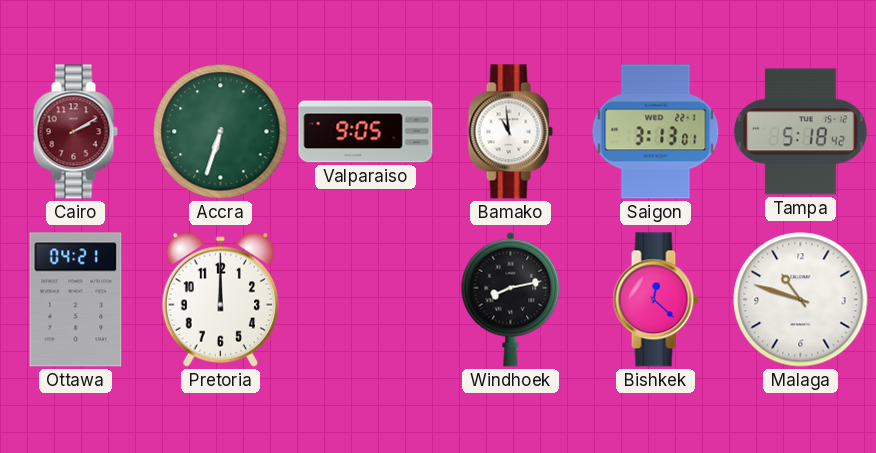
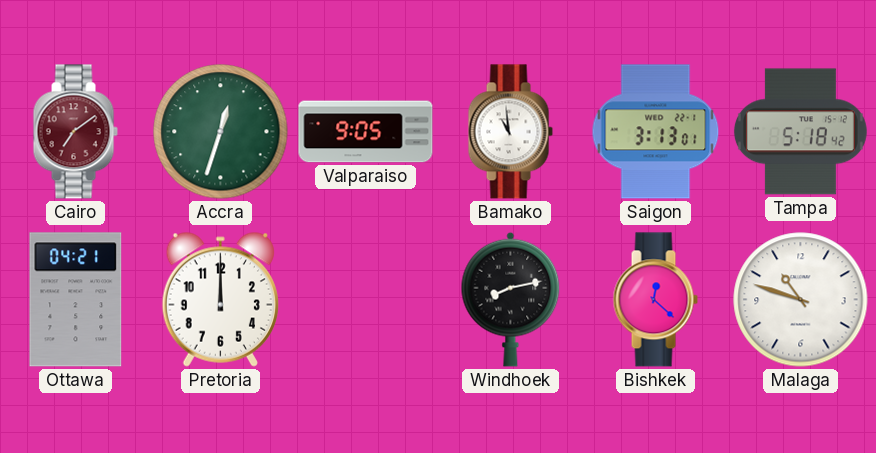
Cairo: 2:10 -> 7:09
Accra: 6:33 -> 12:33
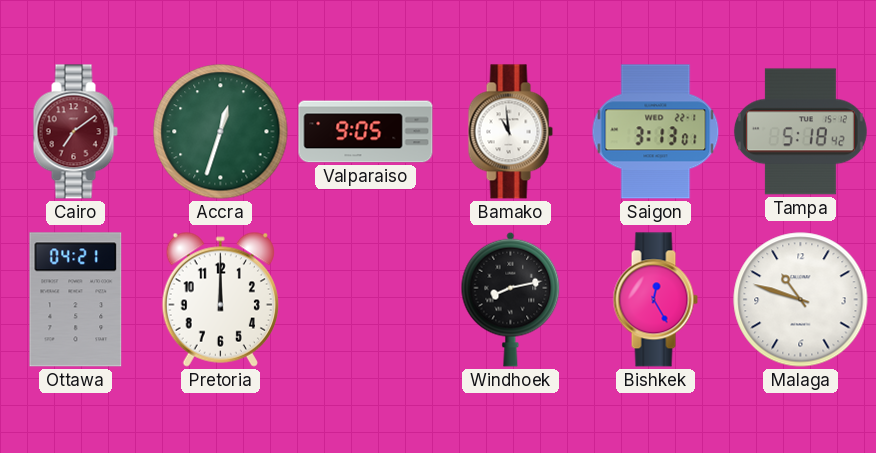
Bishkek: 12:22 -> 12:25
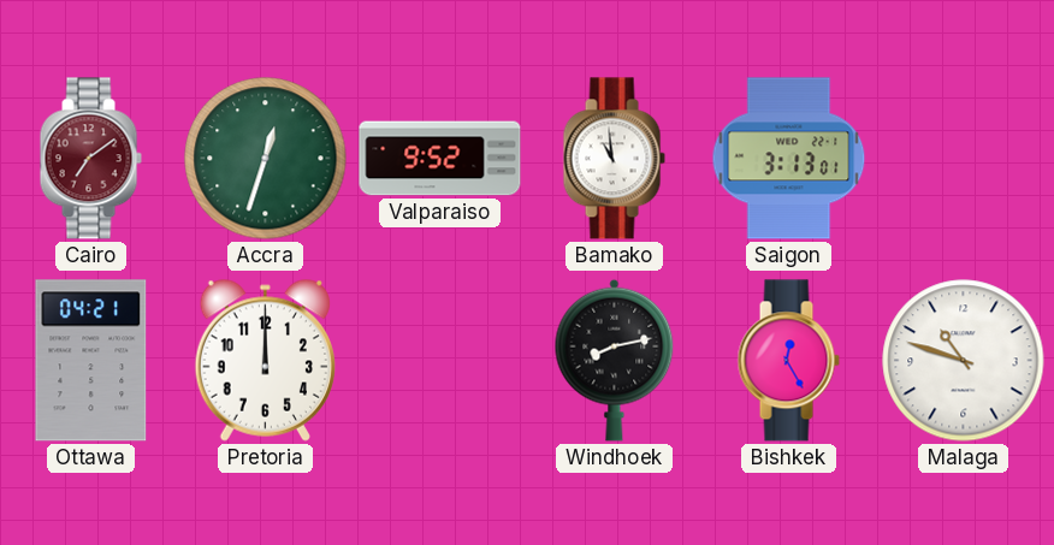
Valparaiso: 9:05 -> 9:52
Tampa: 5:18 -> none
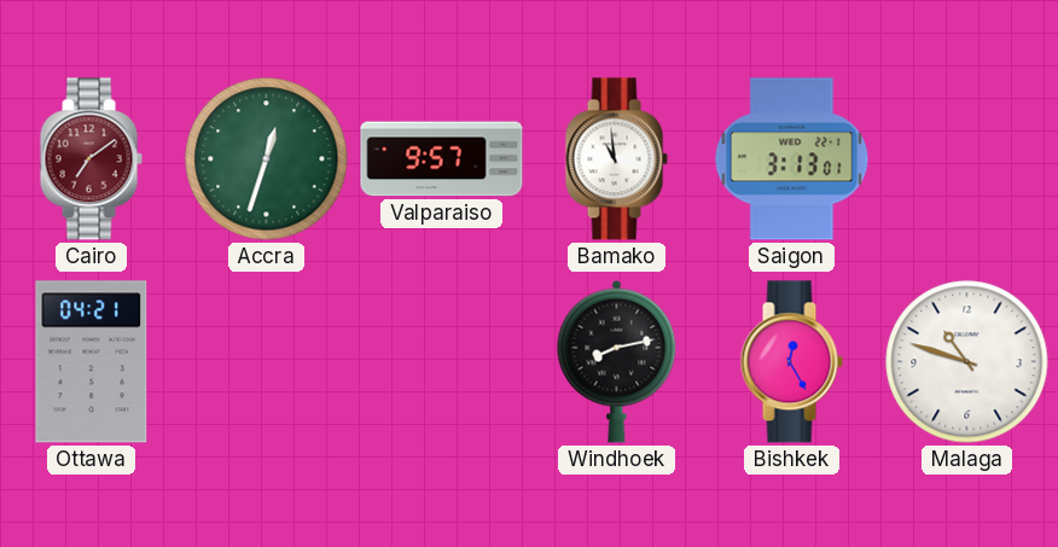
Valparaiso: 9:52 -> 9:57
Pretoria: 12:00 -> none
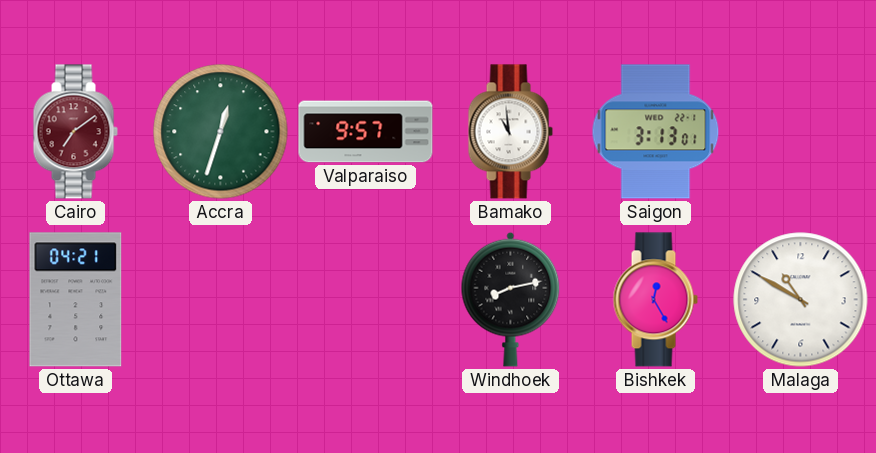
Malaga: 10:48 -> 10:50
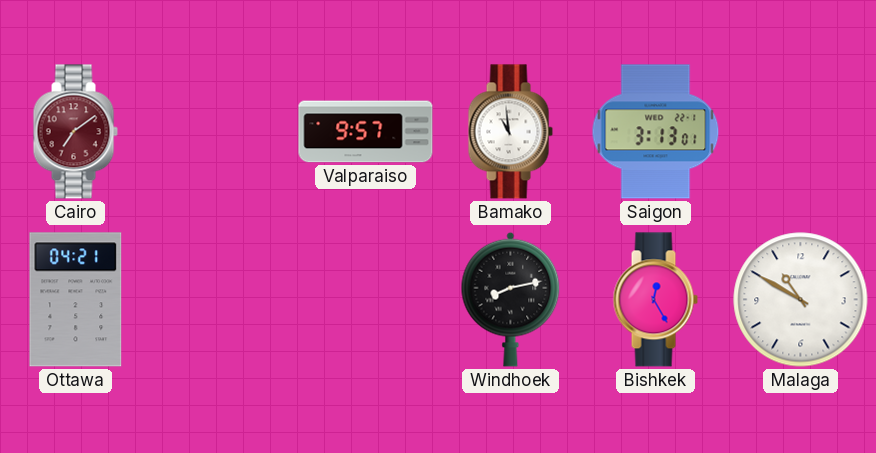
Accra: 12:33 -> none
